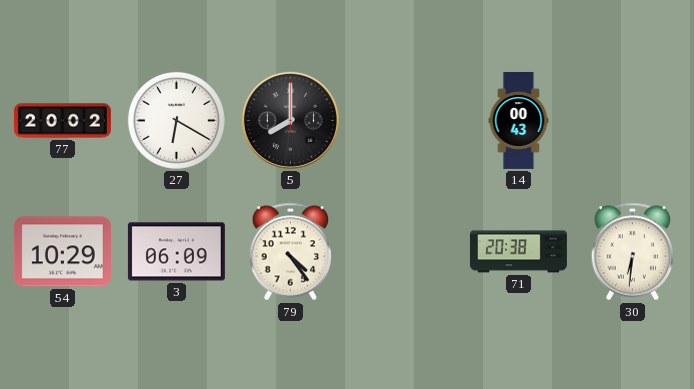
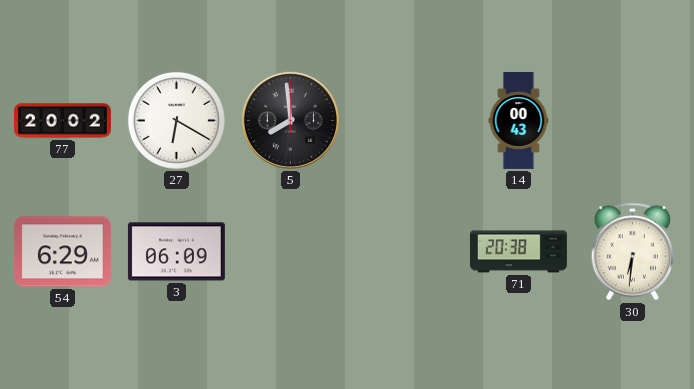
5: 8:00 -> 7:59
54: 10:29 -> 6:29
79: 4:24 -> none
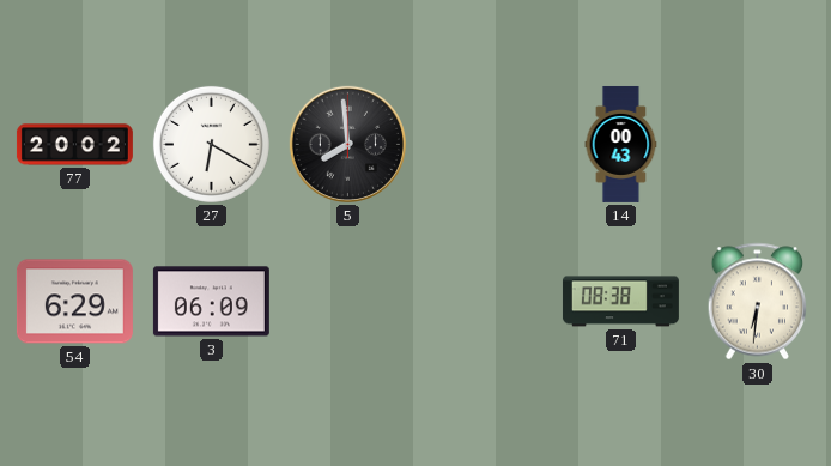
71: 20:38 -> 08:38
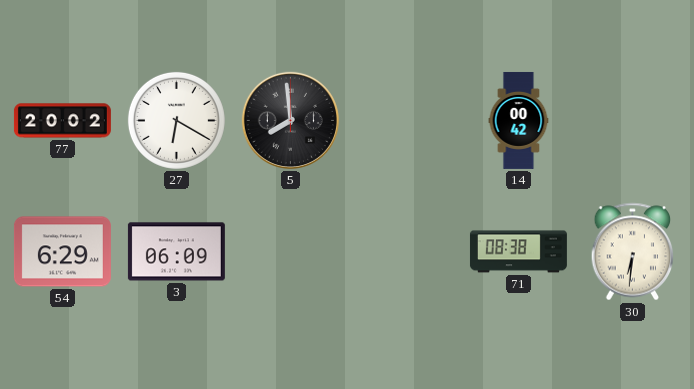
14: 00:43 -> 00:42
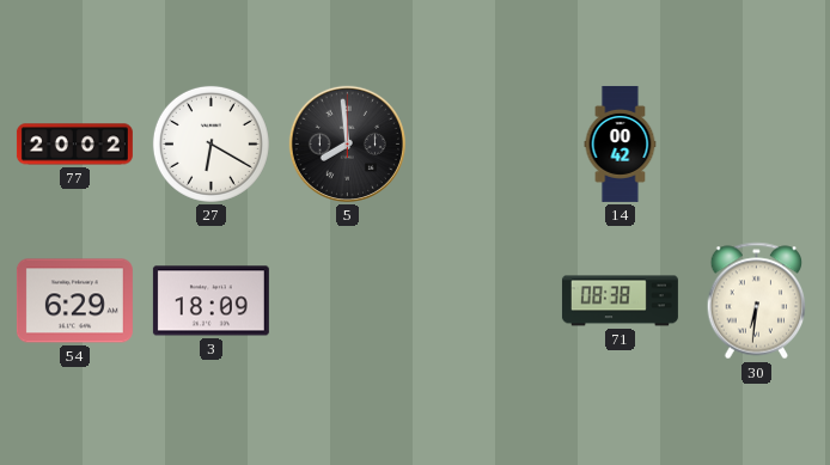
3: 06:09 -> 18:09
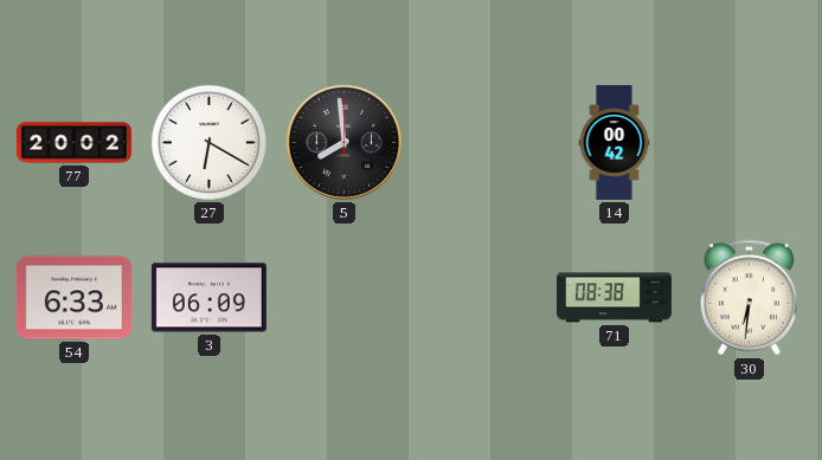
54: 6:29 -> 6:33
3: 18:09 -> 06:09
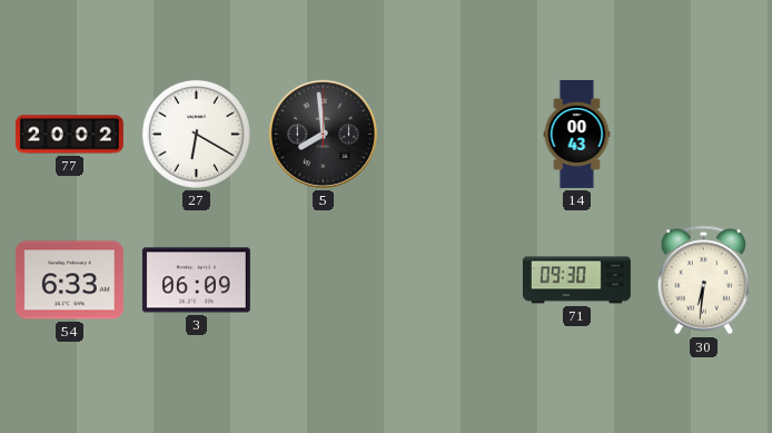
14: 00:42 -> 00:43
71: 08:38 -> 09:30
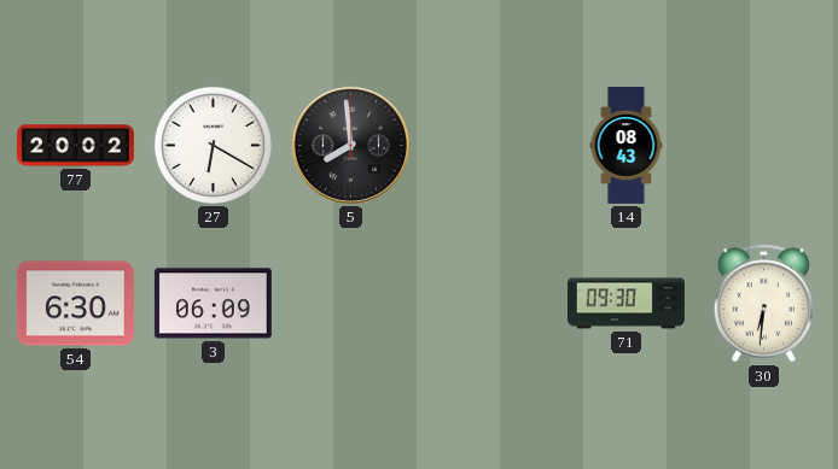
14: 00:43 -> 08:43
54: 6:33 -> 6:30
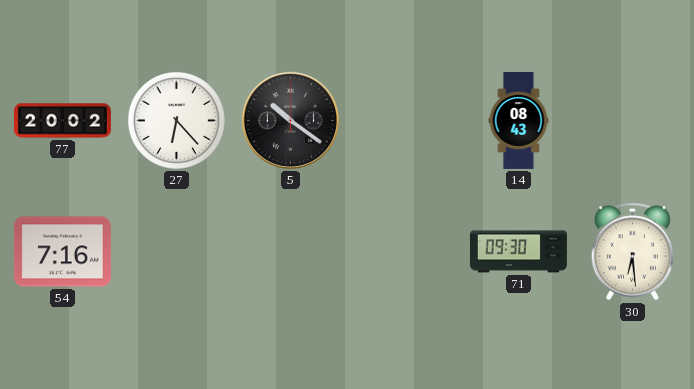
27: 6:20 -> 6:23
5: 7:59 -> 10:21
54: 6:30 -> 7:16
3: 06:09 -> none
30: 6:31 -> 6:29
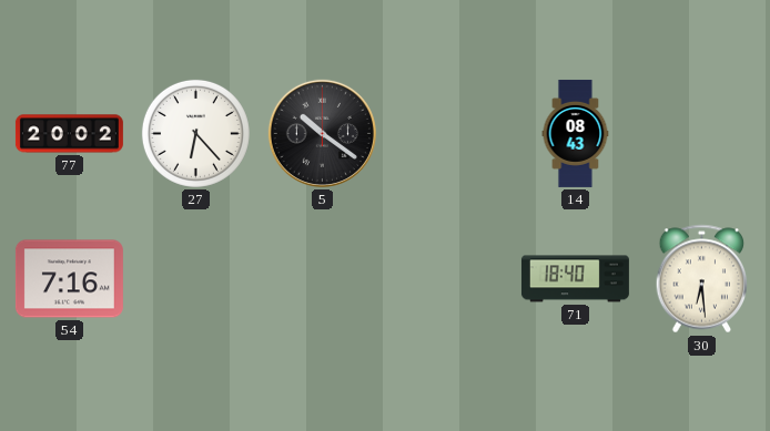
71: 09:30 -> 18:40
